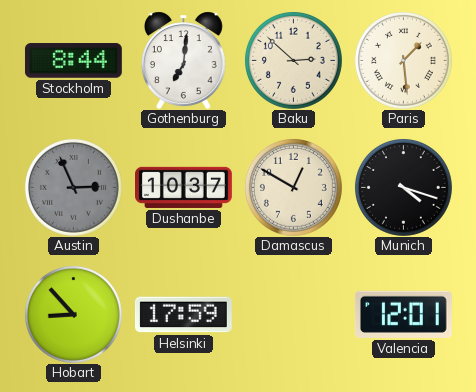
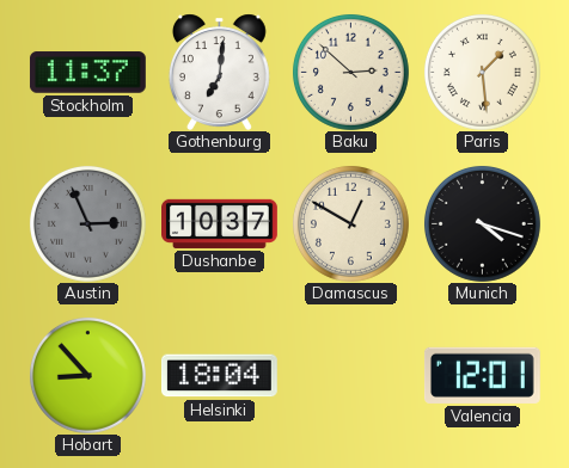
Stockholm: 8:44 -> 11:37
Helsinki: 17:59 -> 18:04
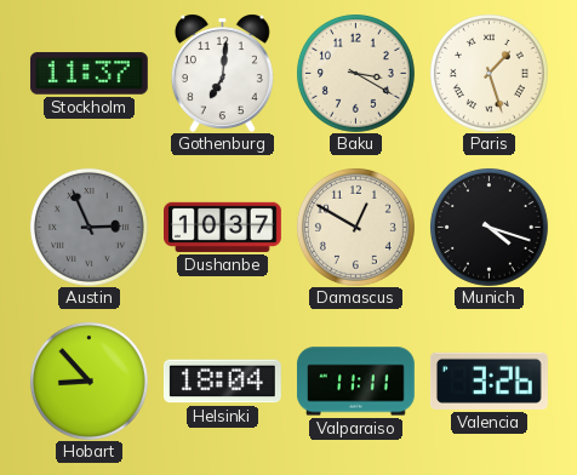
Baku: 2:52 -> 3:20
Paris: 1:29 -> 1:27
Valparaiso: none -> 11:11
Valencia: 12:01 -> 3:26
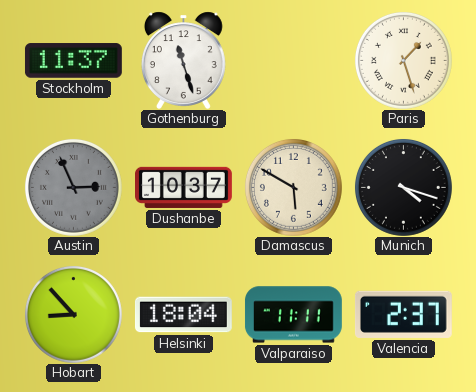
Gothenburg: 7:01 -> 11:27
Baku: 3:20 -> none
Damascus: 12:50 -> 5:50
Valencia: 3:26 -> 2:37
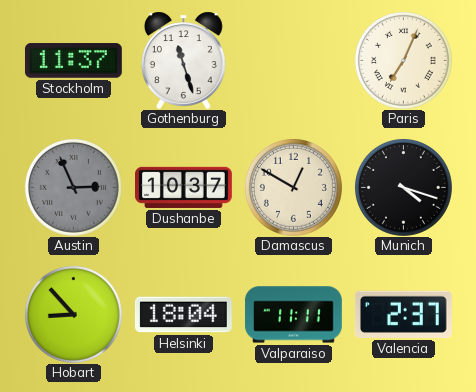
Paris: 1:27 -> 7:04
Damascus: 5:50 -> 12:50
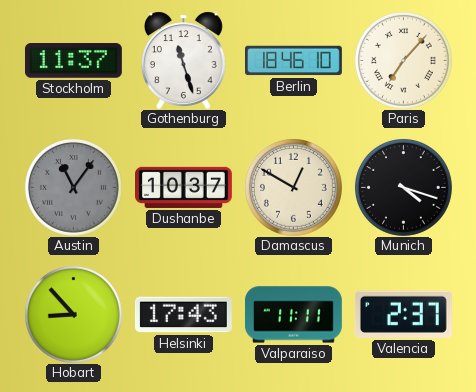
Berlin: none -> 18:46
Paris: 7:04 -> 7:07
Austin: 2:56 -> 11:06
Helsinki: 18:04 -> 17:43
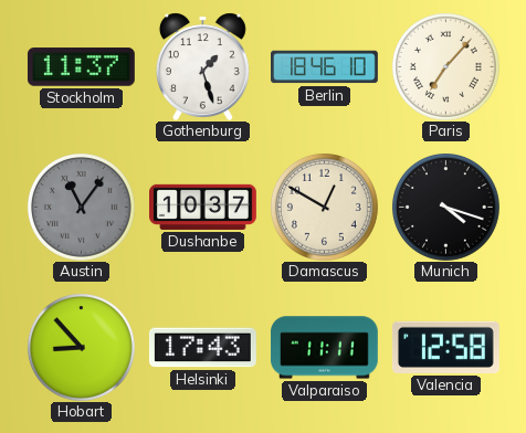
Gothenburg: 11:27 -> 1:27
Valencia: 2:37 -> 12:58
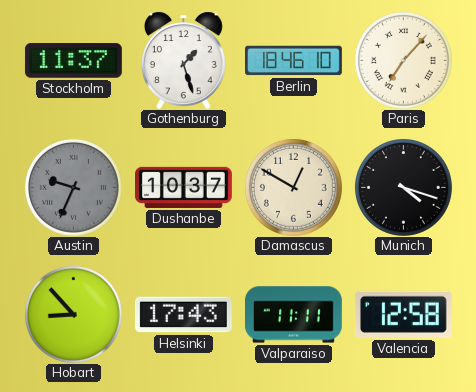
Austin: 11:06 -> 9:34
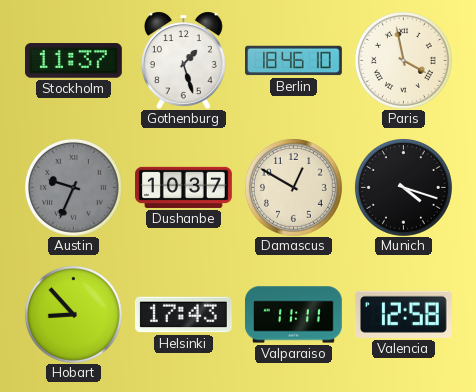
Paris: 7:07 -> 3:58
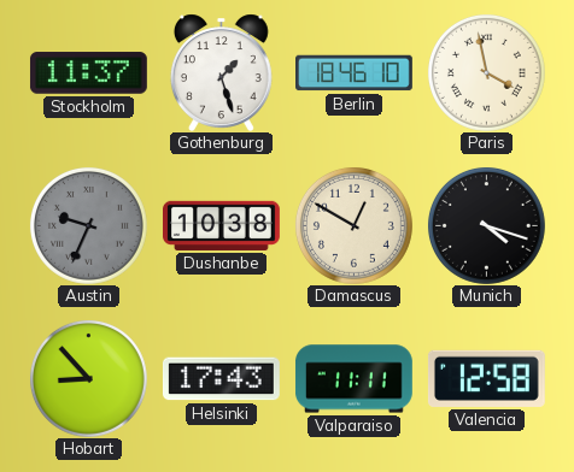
Dushanbe: 10:37 -> 10:38
